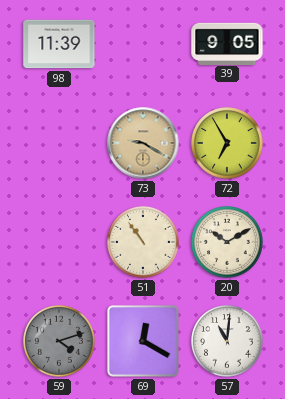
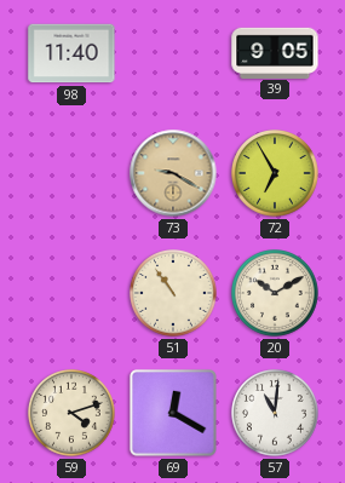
98: 11:39 -> 11:40
59 dial: grey -> cream
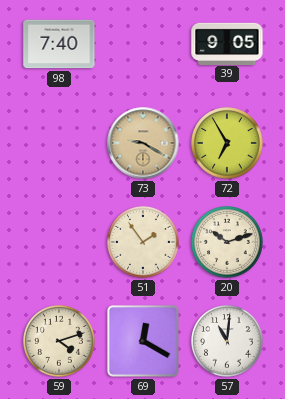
98: 11:40 -> 7:40
51: 10:54 -> 1:54
20: 10:10 -> 10:12
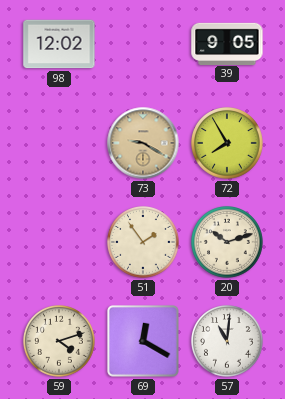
98: 7:40 -> 12:02
72: 6:55 -> 7:55
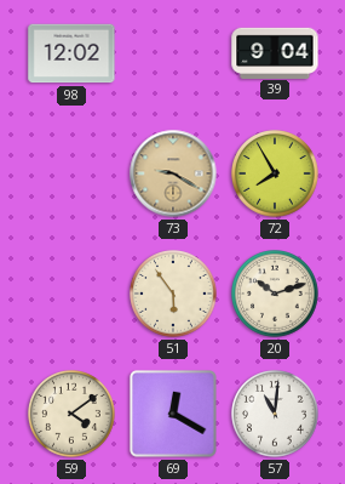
39: 9:05 -> 9:04
51: 1:54 -> 5:54
59: 4:12 -> 4:09
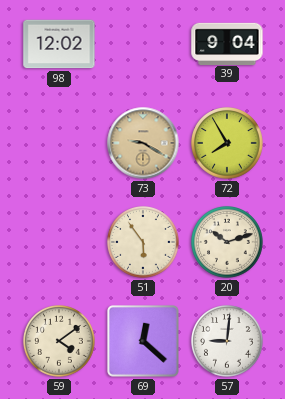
69: 12:20 -> 12:22
57: 11:01 -> 9:01
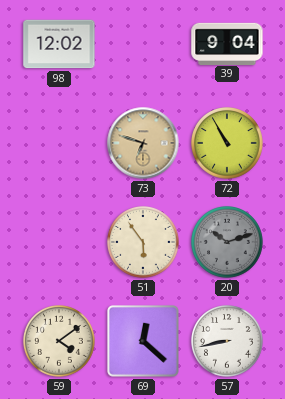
73: 9:20 -> 6:48
72: 7:55 -> 10:55
20 dial: cream -> grey
57: 9:01 -> 8:43
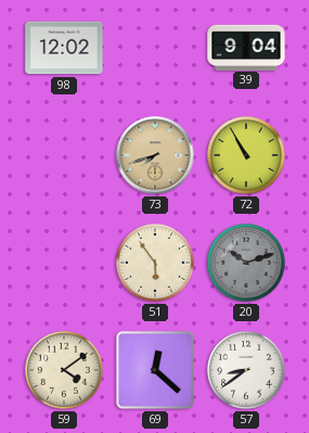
73: 6:48 -> 7:42
57: 8:43 -> 8:39
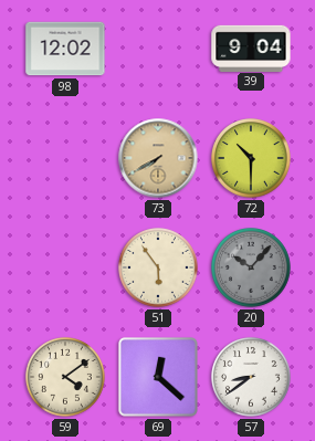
73: 7:42 -> 7:40
72: 10:55 -> 10:30
20: 10:12 -> 10:07
